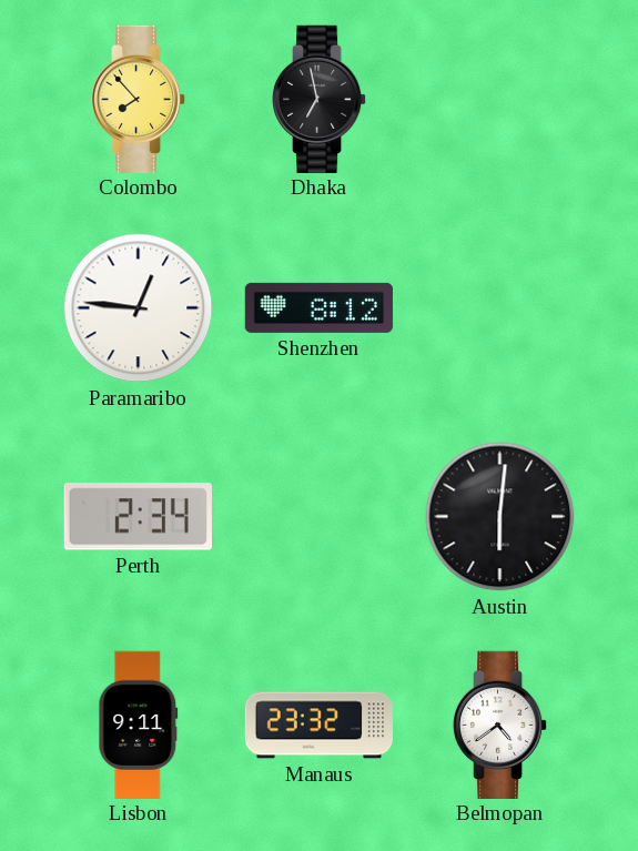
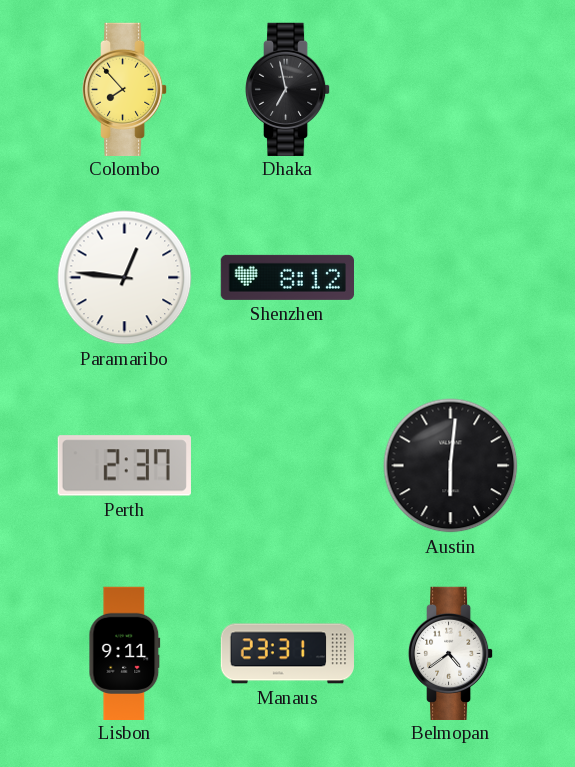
Perth: 2:34 -> 2:37
Manaus: 23:32 -> 23:31
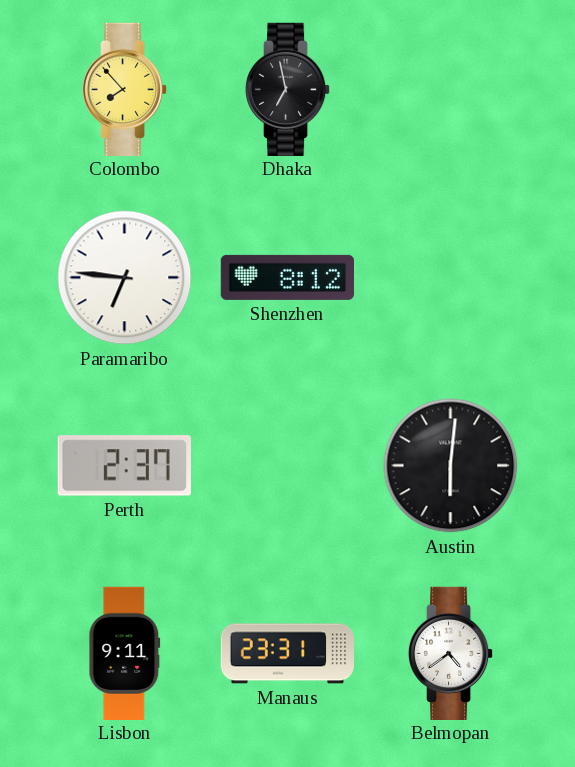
Paramaribo: 12:46 -> 6:46
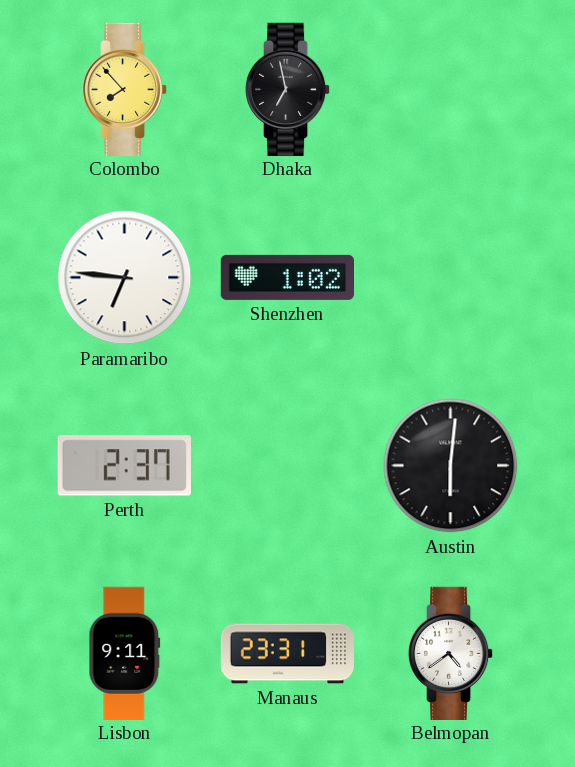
Shenzhen: 8:12 -> 1:02
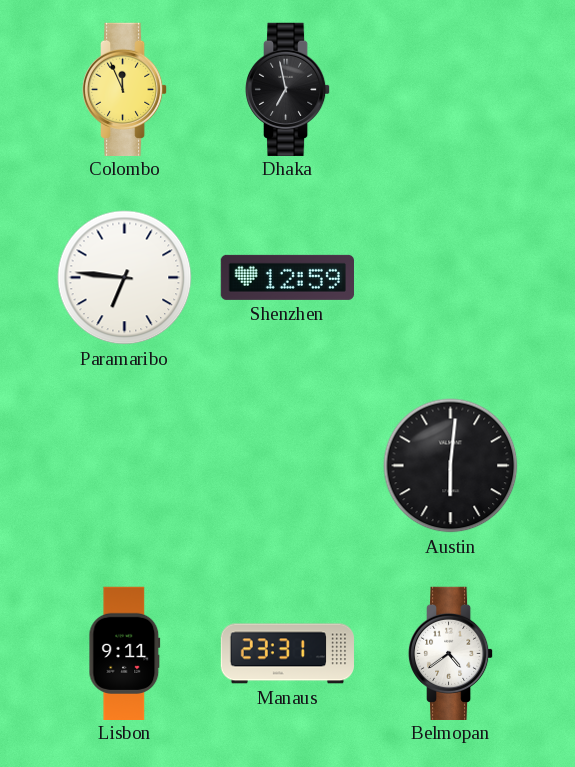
Colombo: 7:53 -> 11:56
Shenzhen: 1:02 -> 12:59
Perth: 2:37 -> none
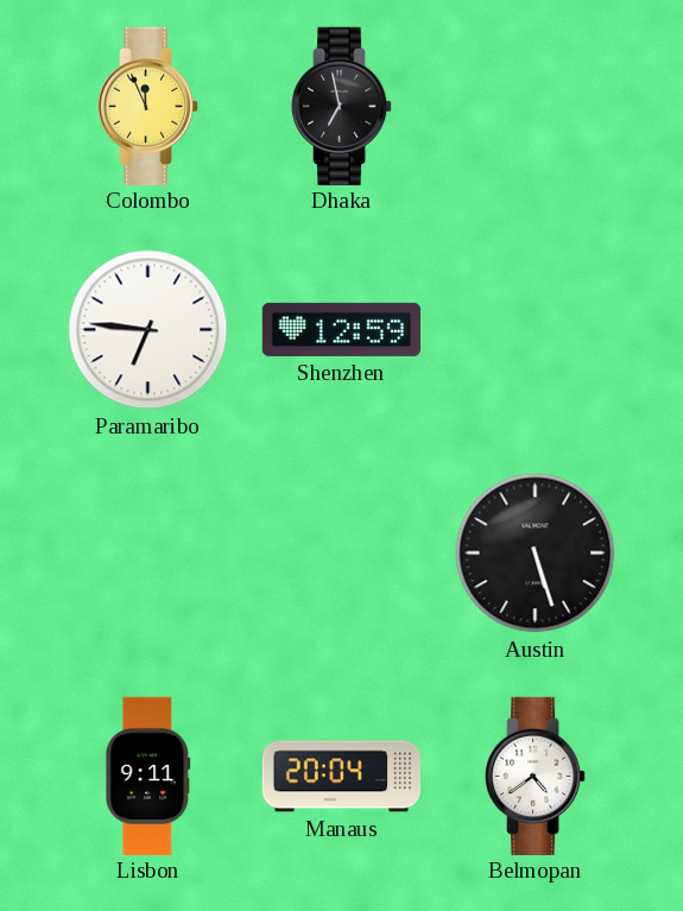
Austin: 6:01 -> 5:27
Manaus: 23:31 -> 20:04
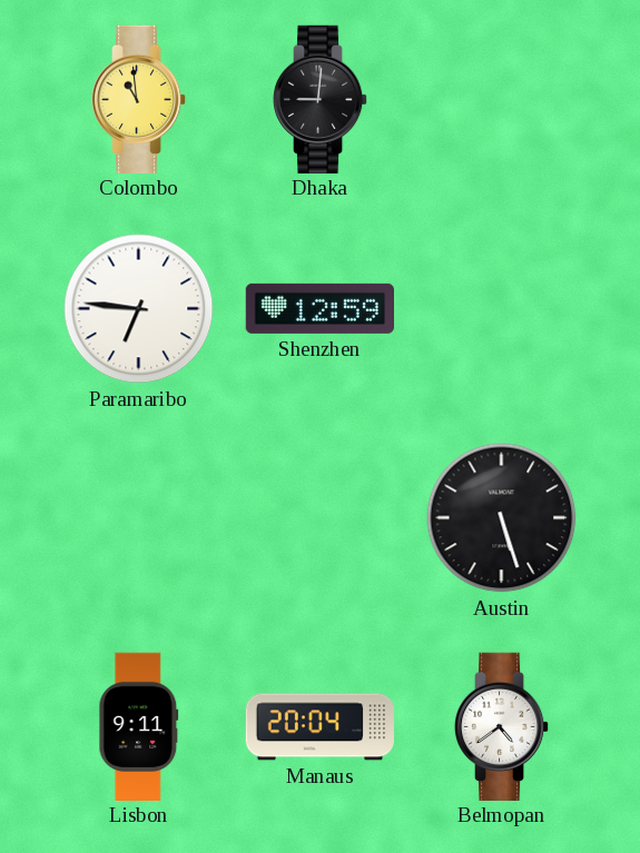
Colombo: 11:56 -> 10:59
Dhaka: 6:58 -> 9:01
